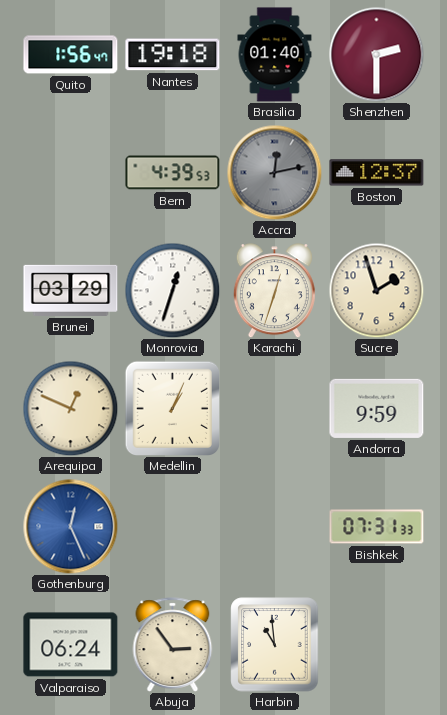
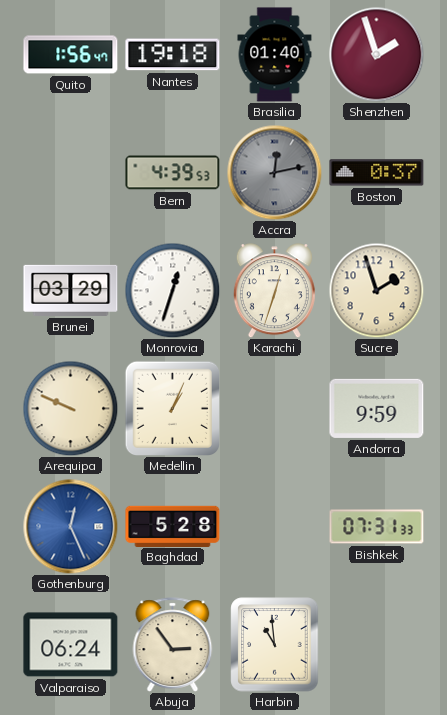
Shenzhen: 2:30 -> 1:57
Boston: 12:37 -> 0:37
Arequipa: 12:49 -> 9:49
Baghdad: none -> 5:28
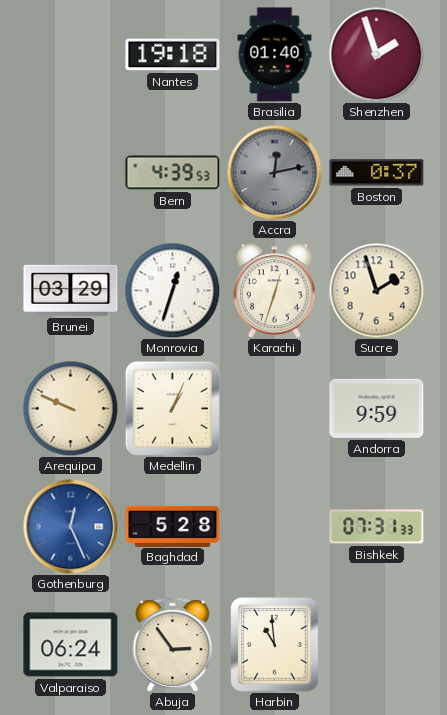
Quito: 1:56 -> none
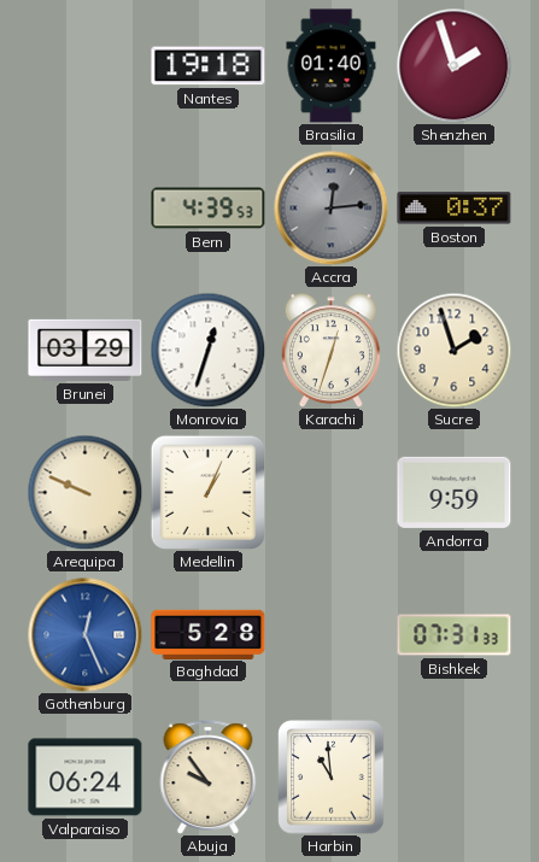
Accra: 12:13 -> 12:14
Abuja: 2:54 -> 9:54
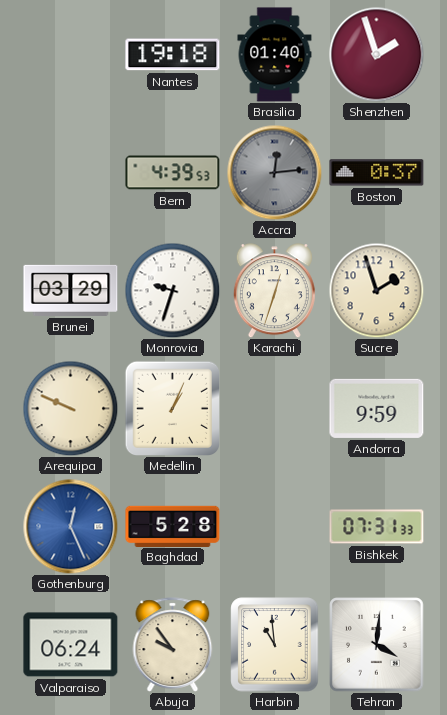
Monrovia: 12:33 -> 9:33
Tehran: none -> 4:01
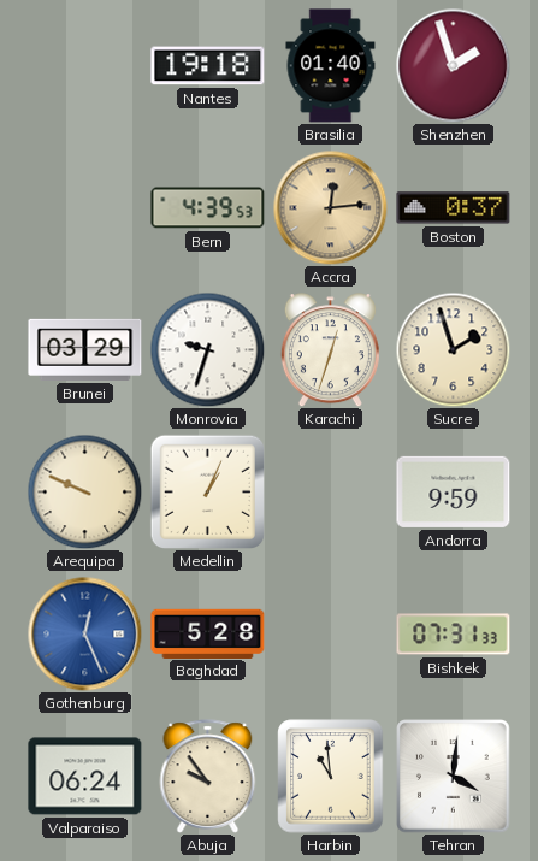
Accra dial: grey -> champagne
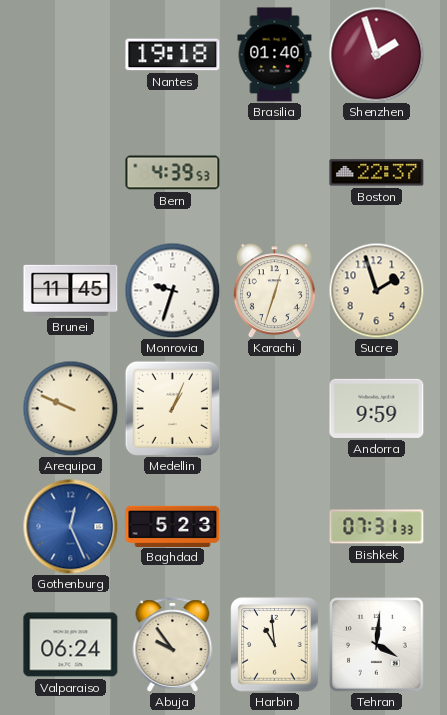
Accra: 12:14 -> none
Boston: 0:37 -> 22:37
Brunei: 03:29 -> 11:45
Baghdad: 5:28 -> 5:23
